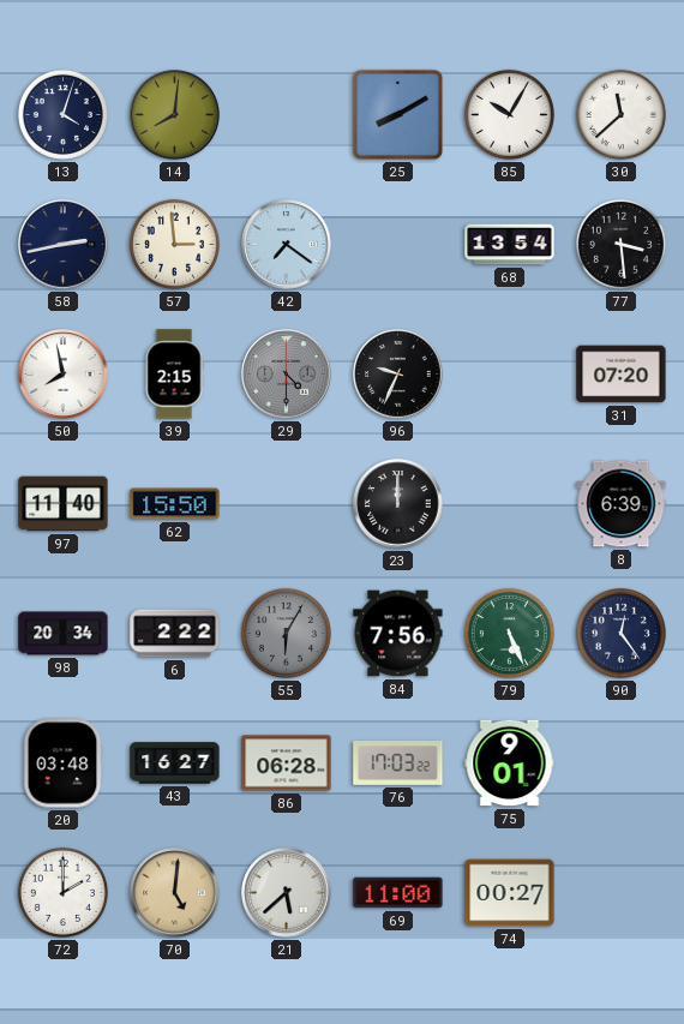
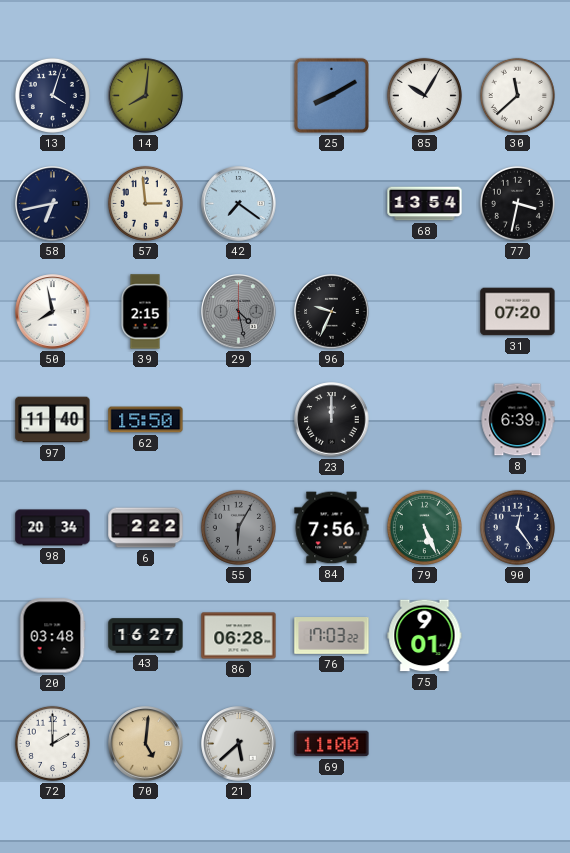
58: 2:43 -> 6:43
77: 3:29 -> 3:32
29: 4:30 -> 4:28
74: 00:27 -> none
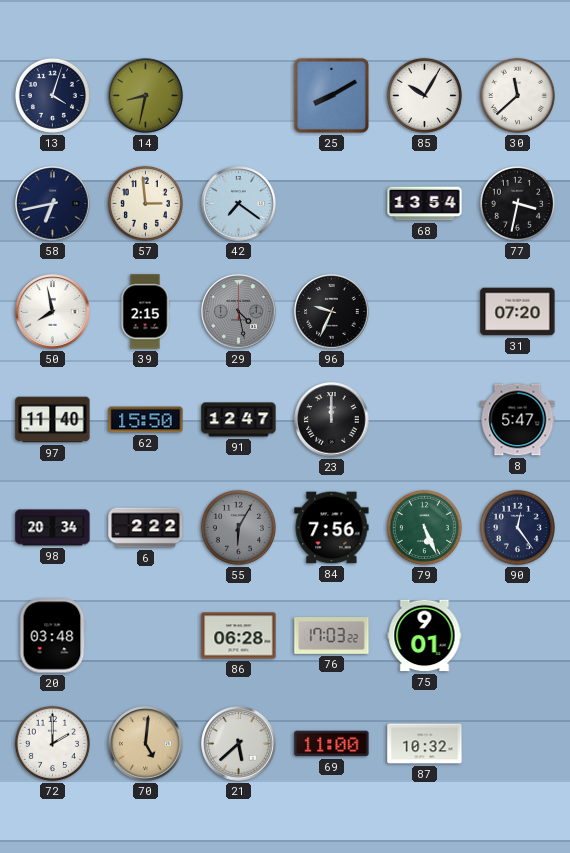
14: 8:01 -> 8:32
91: none -> 12:47
8: 6:39 -> 5:47
43: 16:27 -> none
87: none -> 10:32
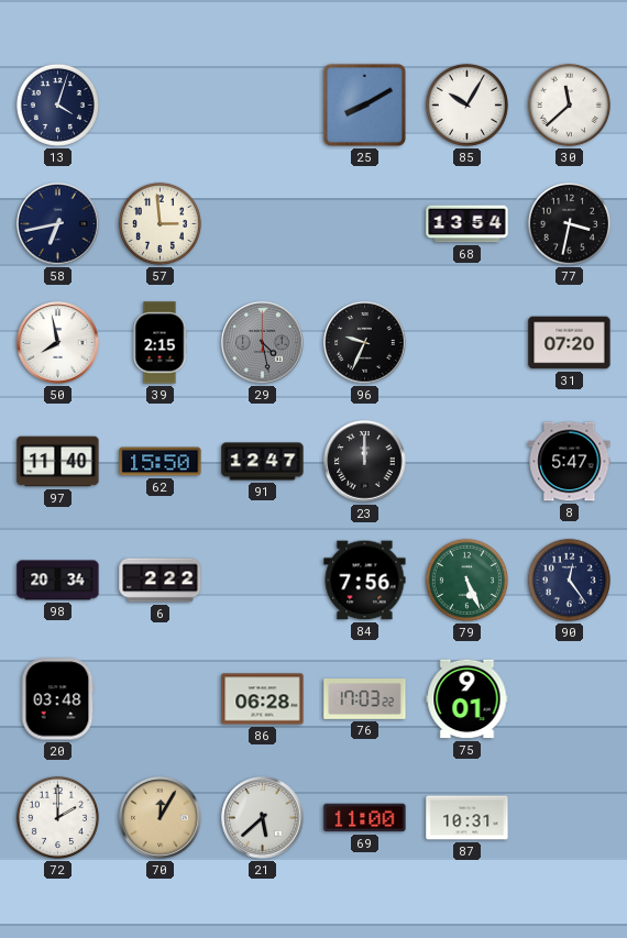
14: 8:32 -> none
42: 7:21 -> none
55: 6:05 -> none
70: 5:01 -> 12:05
87: 10:32 -> 10:31
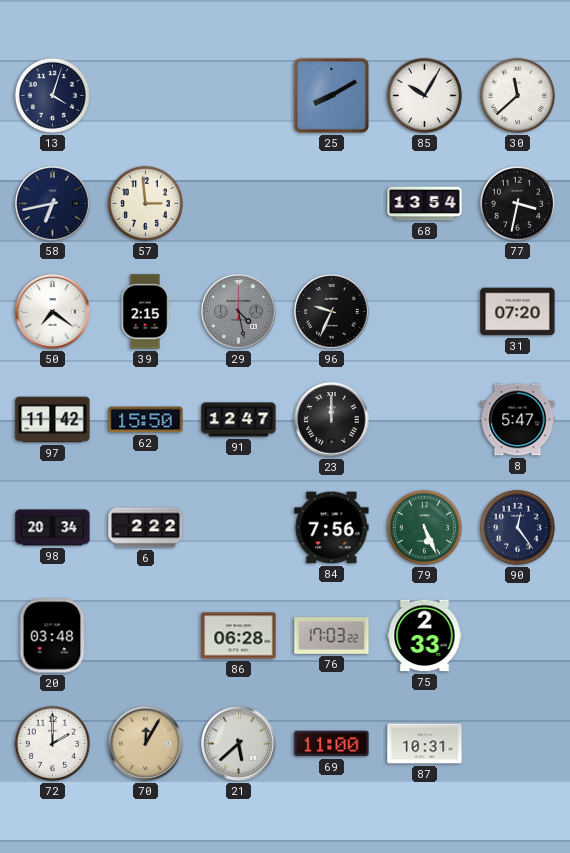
50: 7:58 -> 7:21
97: 11:40 -> 11:42
75: 9:01 -> 2:33
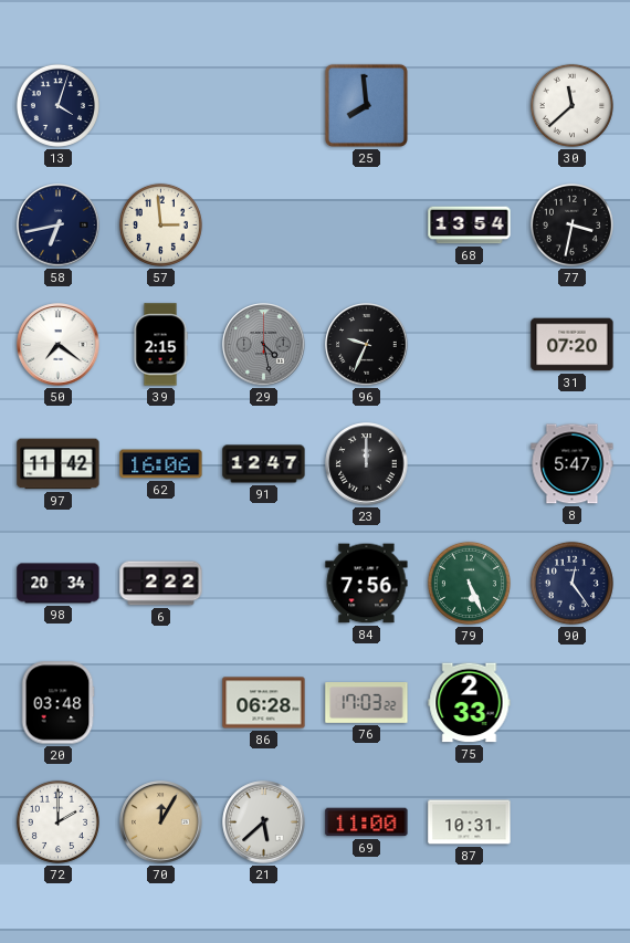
25: 8:10 -> 7:59
85: 10:05 -> none
62: 15:50 -> 16:06
